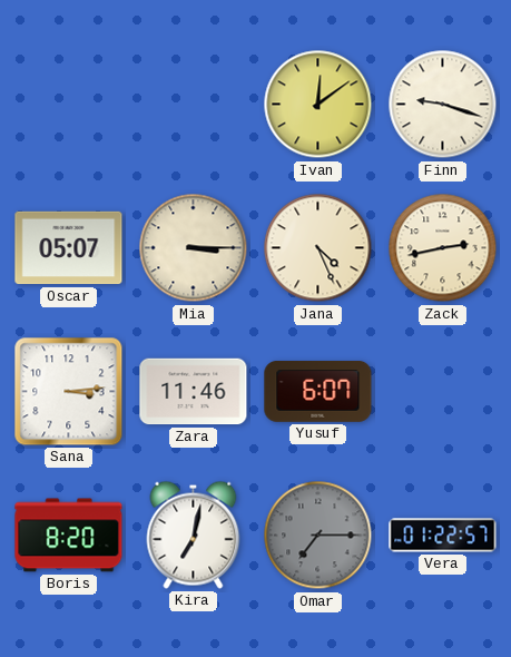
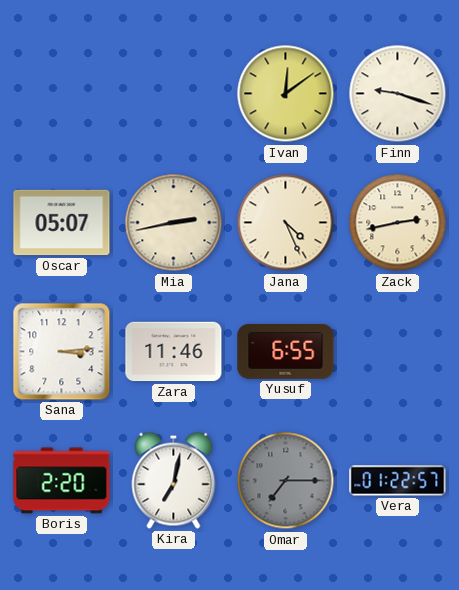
Mia: 3:15 -> 2:43
Yusuf: 6:07 -> 6:55
Boris: 8:20 -> 2:20
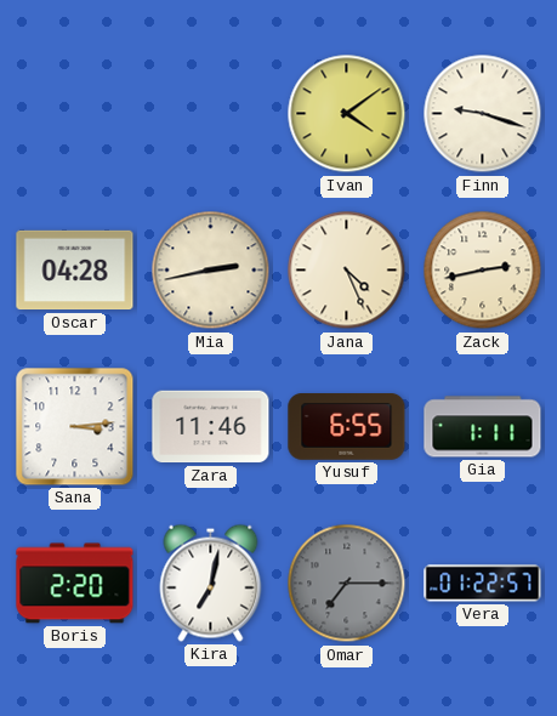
Ivan: 12:09 -> 4:09
Oscar: 05:07 -> 04:28
Gia: none -> 1:11
